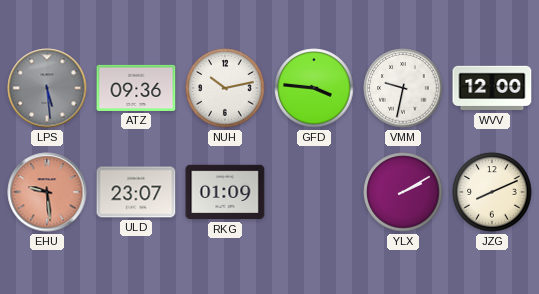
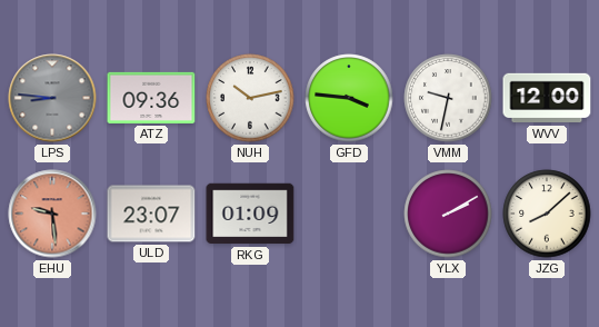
LPS: 5:29 -> 8:46
JZG: 8:11 -> 8:08
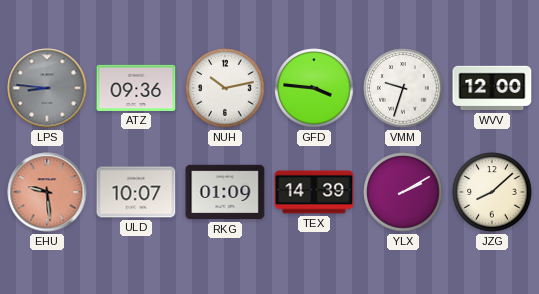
VMM: 9:32 -> 9:33
ULD: 23:07 -> 10:07
TEX: none -> 14:39
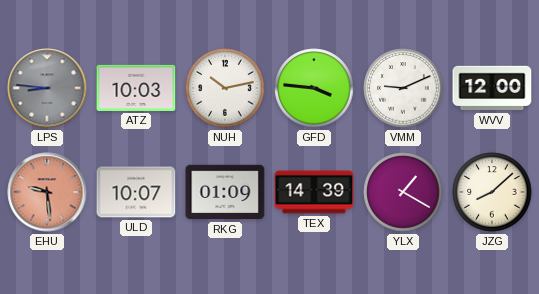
ATZ: 09:36 -> 10:03
VMM: 9:33 -> 9:11
YLX: 2:10 -> 1:20
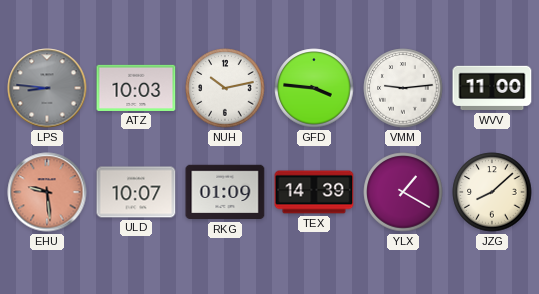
VMM: 9:11 -> 9:14
WVV: 12:00 -> 11:00
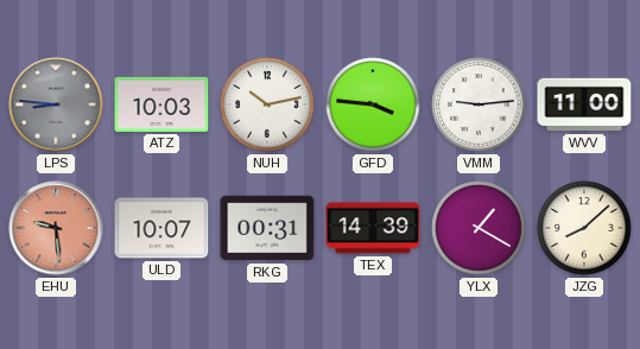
RKG: 01:09 -> 00:31
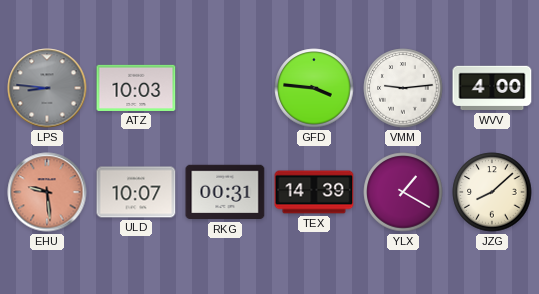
NUH: 10:13 -> none
WVV: 11:00 -> 4:00
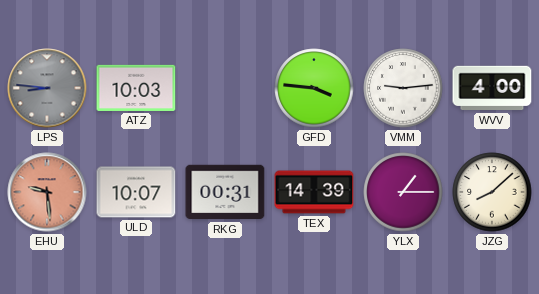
YLX: 1:20 -> 1:15
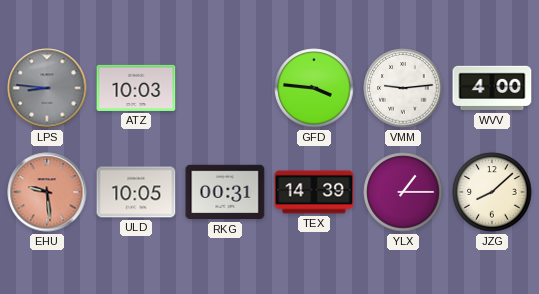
ULD: 10:07 -> 10:05
